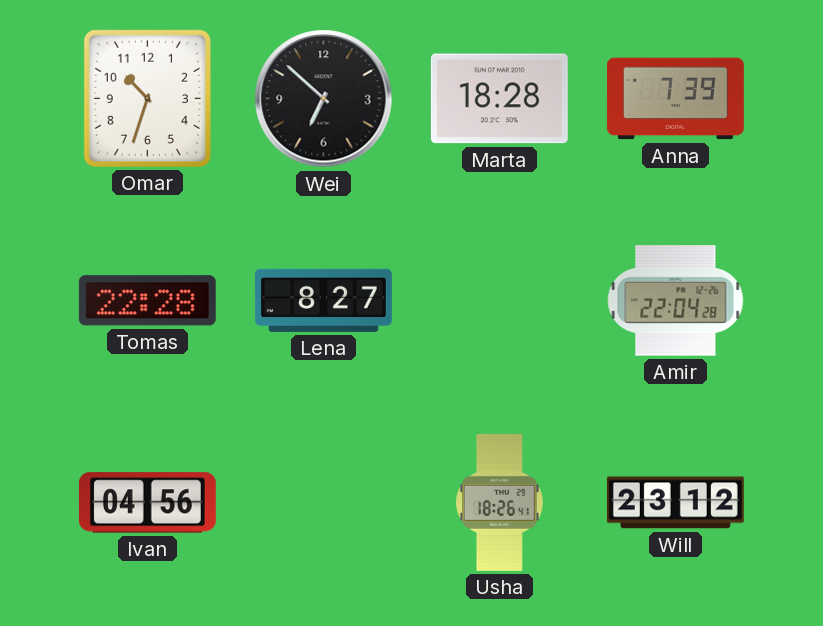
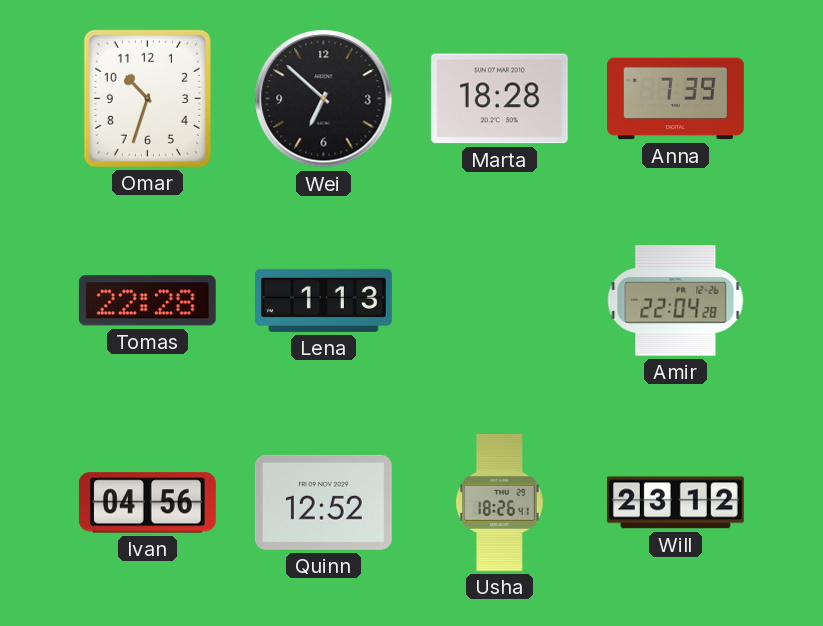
Lena: 8:27 -> 1:13
Quinn: none -> 12:52
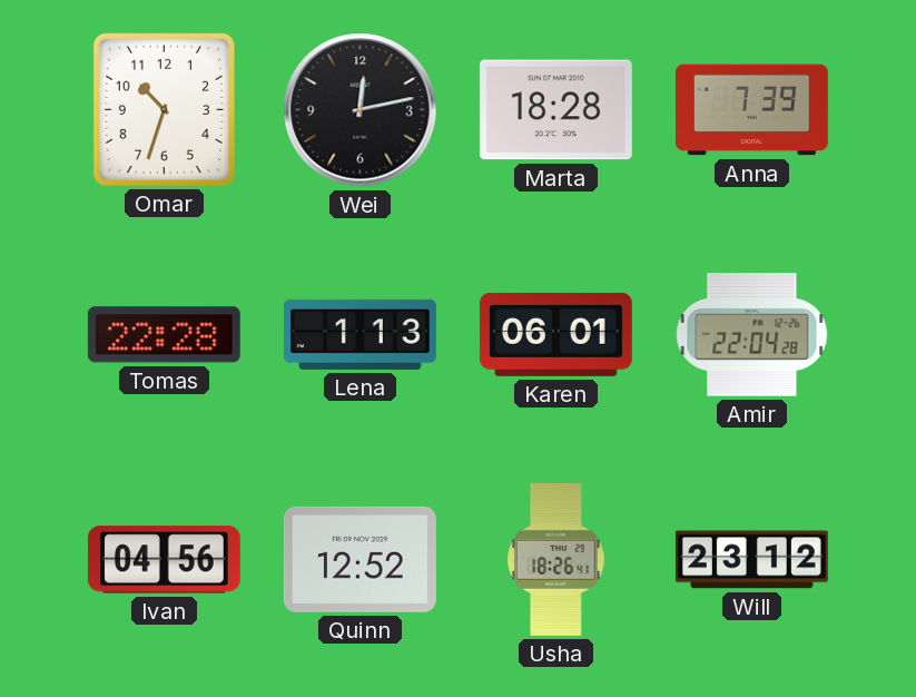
Wei: 6:52 -> 12:13
Karen: none -> 06:01
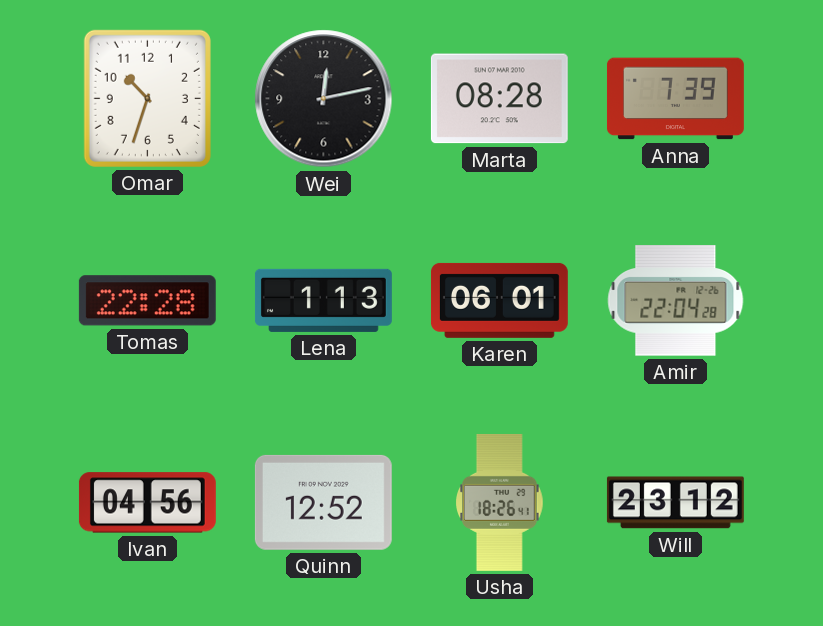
Marta: 18:28 -> 08:28
